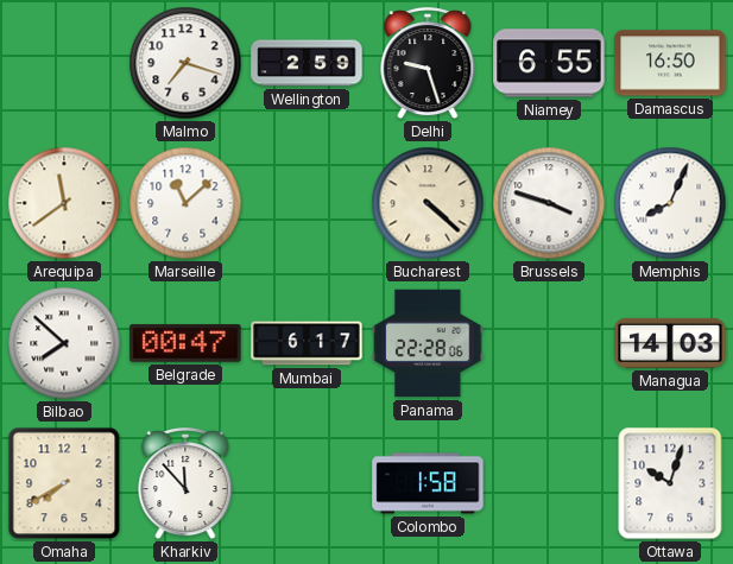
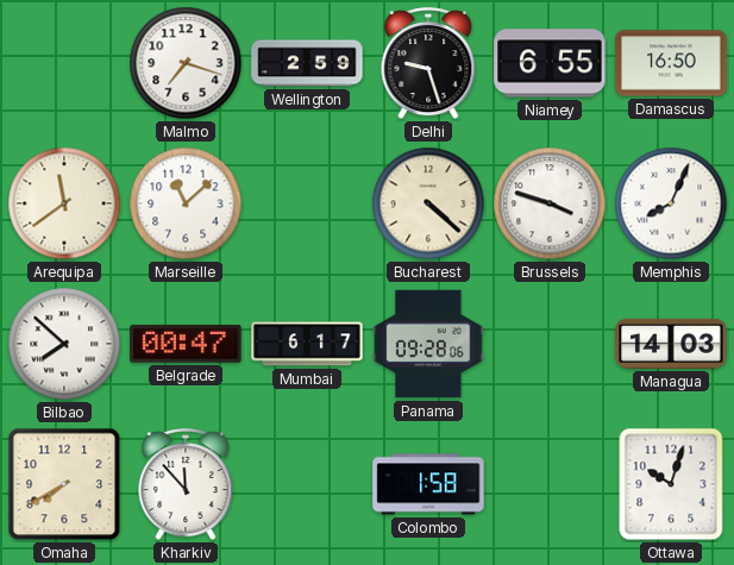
Panama: 22:28 -> 09:28
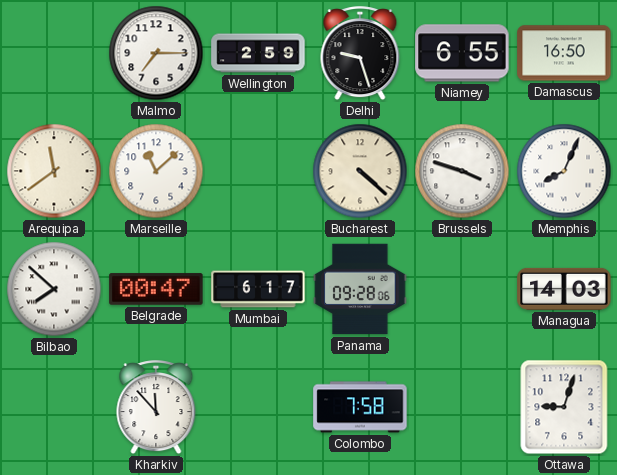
Malmo: 7:18 -> 7:15
Omaha: 7:40 -> none
Colombo: 1:58 -> 7:58
Ottawa: 10:03 -> 9:03
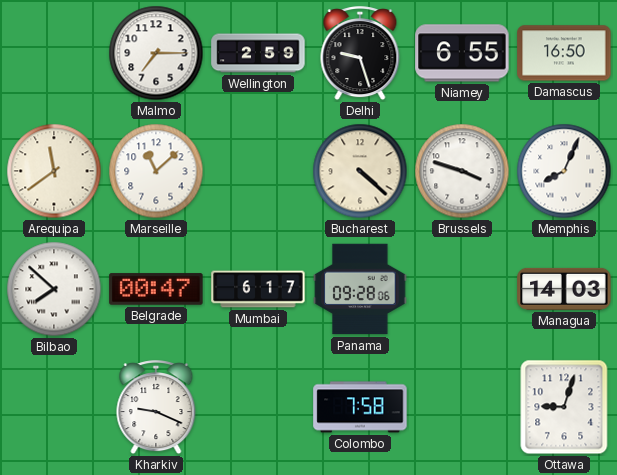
Kharkiv: 11:53 -> 9:19
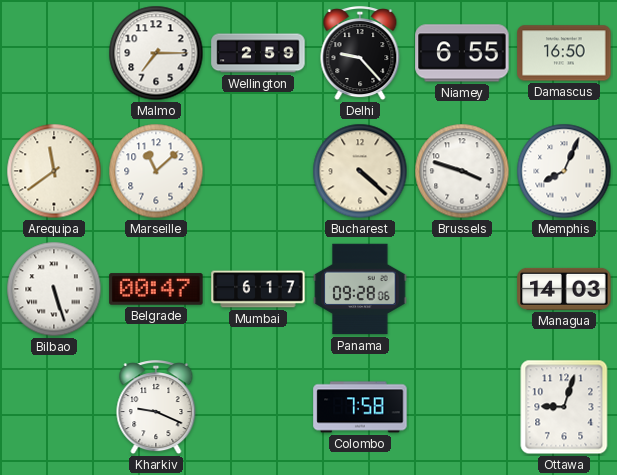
Delhi: 9:27 -> 9:23
Bilbao: 7:52 -> 5:27
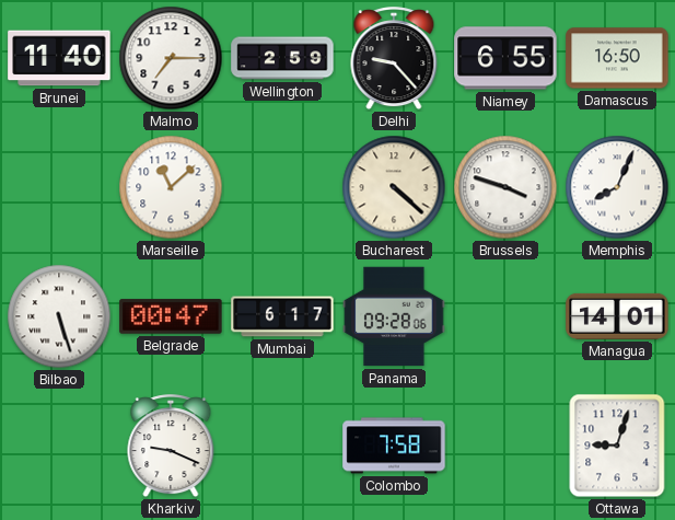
Brunei: none -> 11:40
Arequipa: 11:39 -> none
Managua: 14:03 -> 14:01
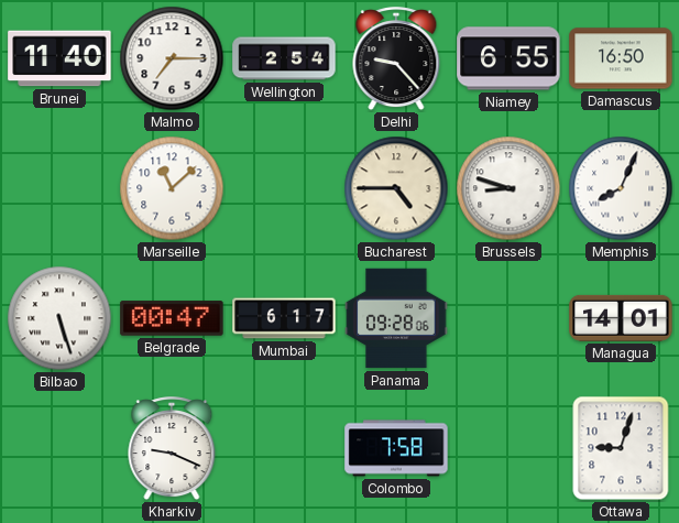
Wellington: 2:59 -> 2:54
Bucharest: 4:22 -> 4:45
Brussels: 3:48 -> 8:48
